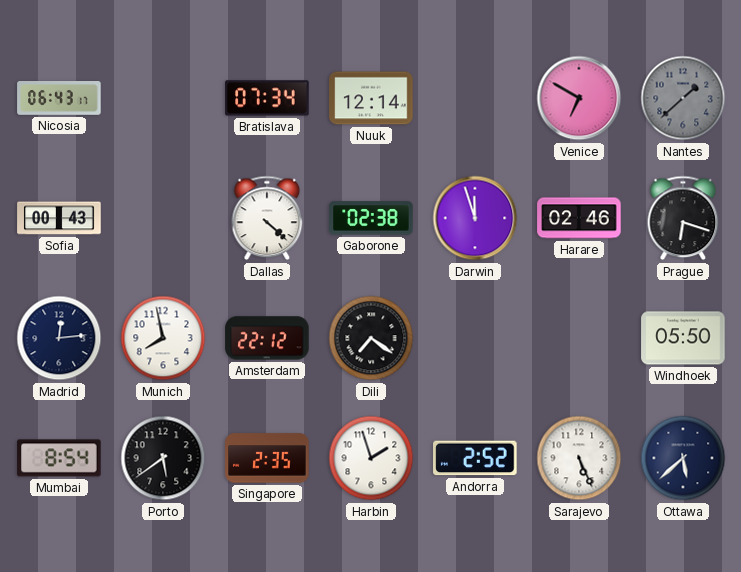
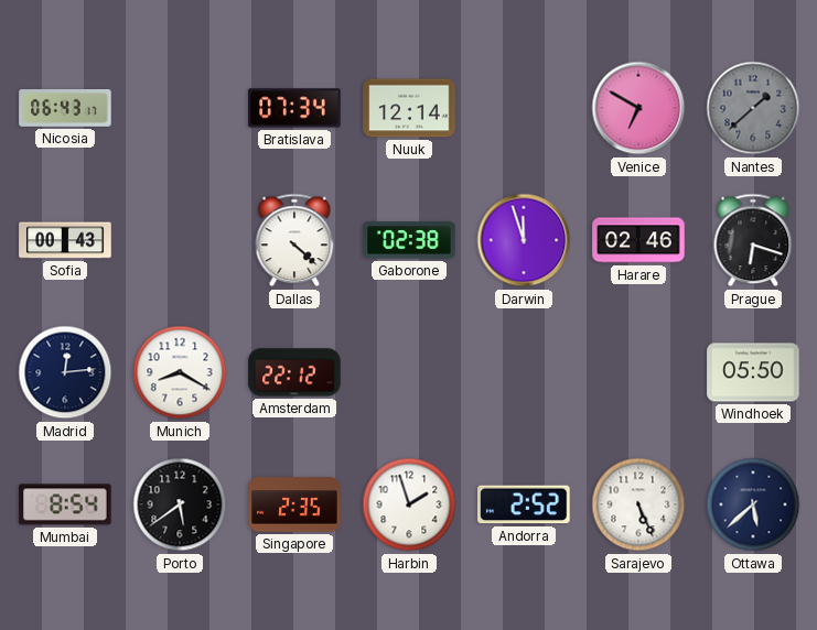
Munich: 7:58 -> 8:20
Dili: 7:21 -> none
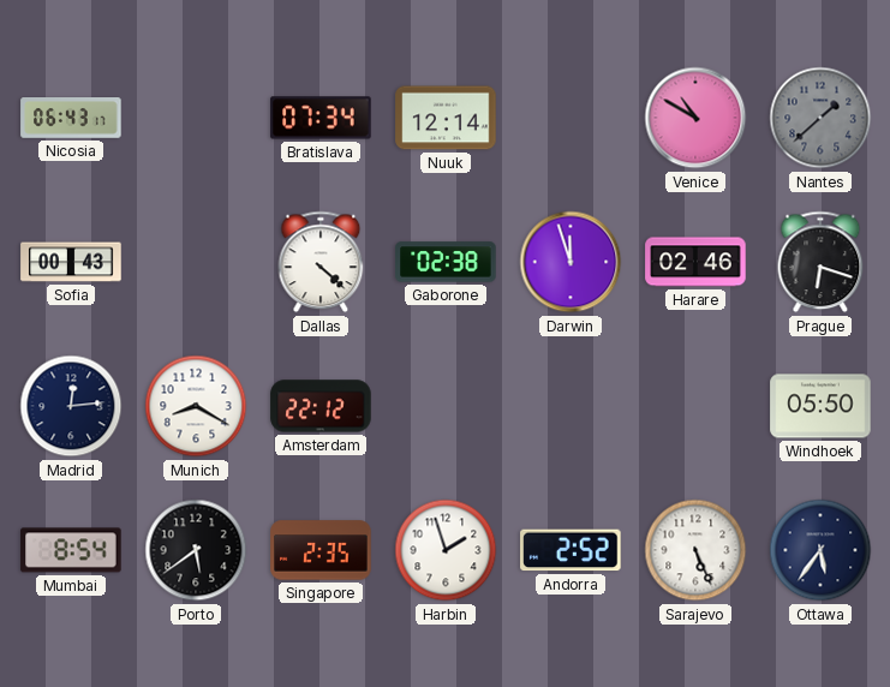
Venice: 6:50 -> 10:50
Ottawa: 5:38 -> 5:36
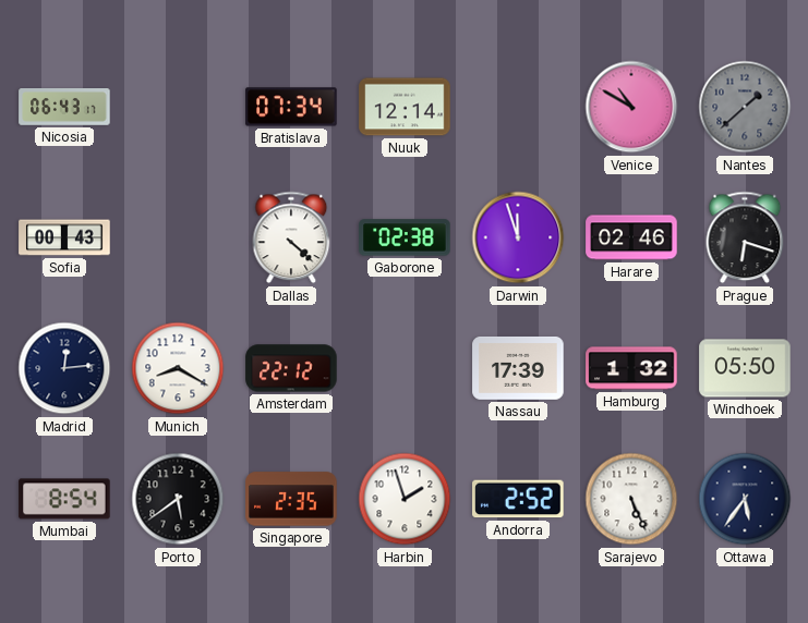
Nassau: none -> 17:39
Hamburg: none -> 1:32
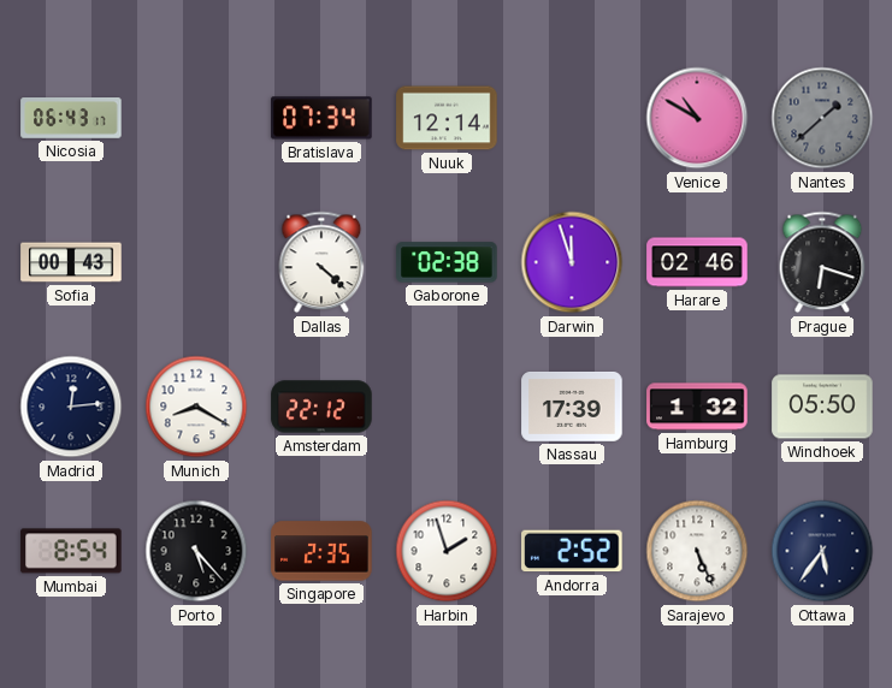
Porto: 5:39 -> 5:23
